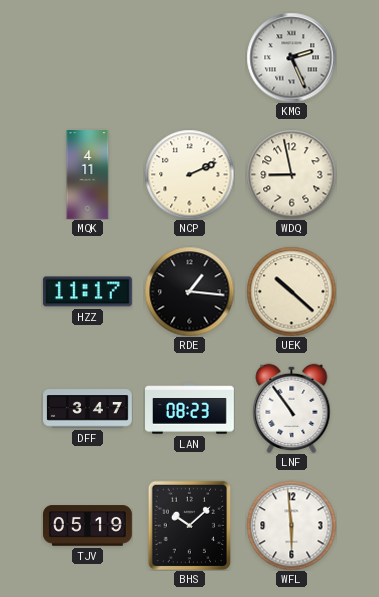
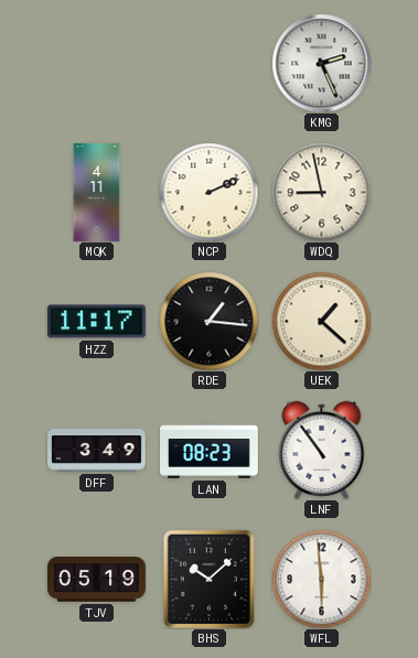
UEK: 10:22 -> 1:22
DFF: 3:47 -> 3:49
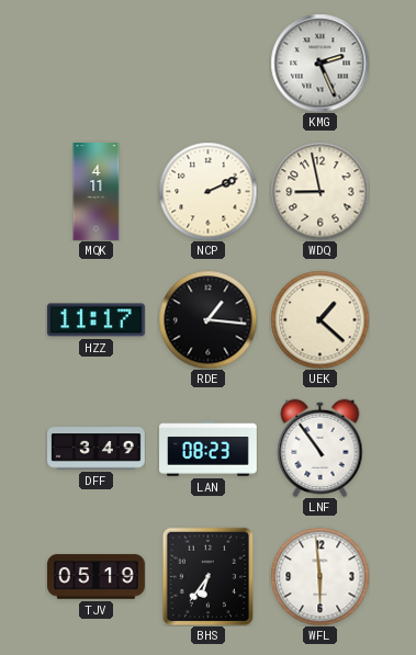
BHS: 10:08 -> 6:36
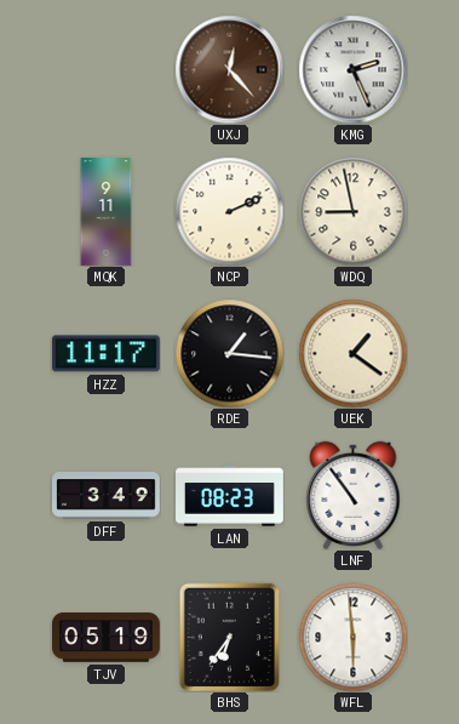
UXJ: none -> 12:23
MQK: 4:11 -> 9:11
UEK: 1:22 -> 1:21
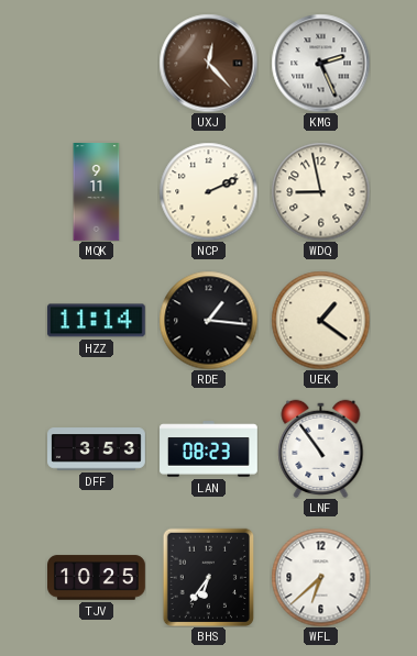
HZZ: 11:17 -> 11:14
DFF: 3:49 -> 3:53
TJV: 05:19 -> 10:25
WFL: 5:59 -> 6:38
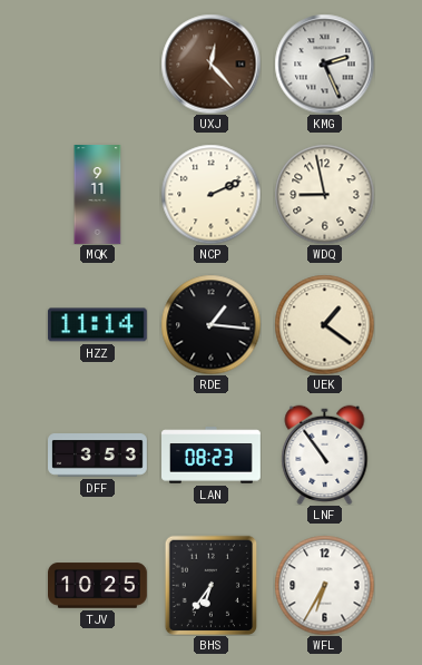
WFL: 6:38 -> 6:35
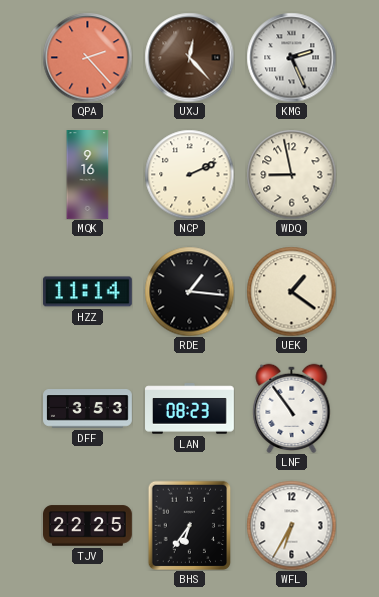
QPA: none -> 2:23
MQK: 9:11 -> 9:16
TJV: 10:25 -> 22:25
